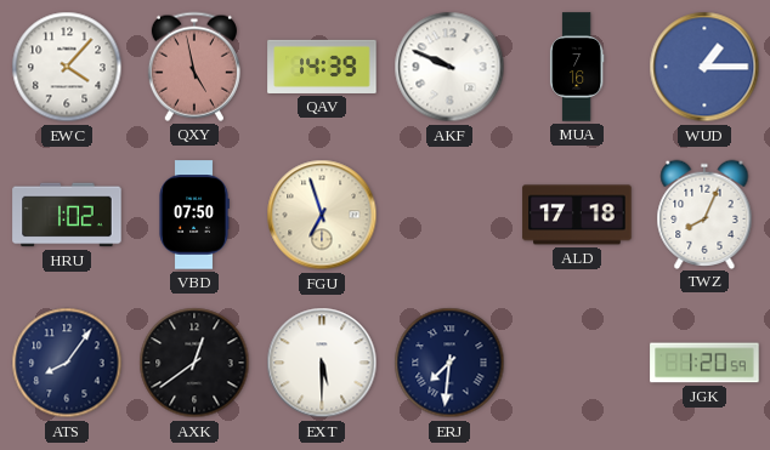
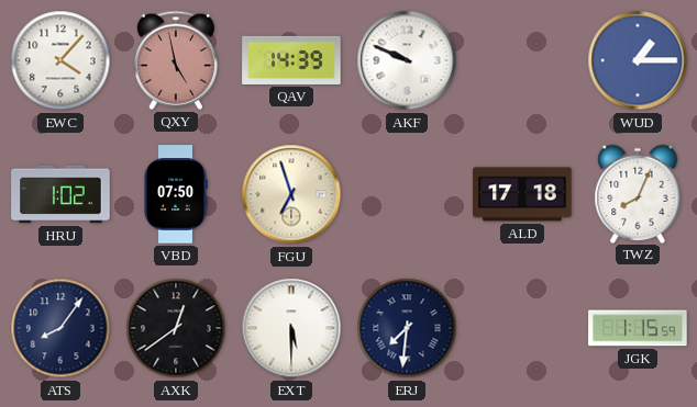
MUA: 7:16 -> none
JGK: 1:20 -> 1:15
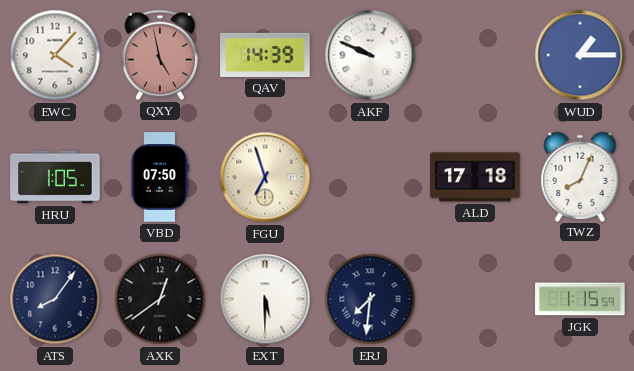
HRU: 1:02 -> 1:05
